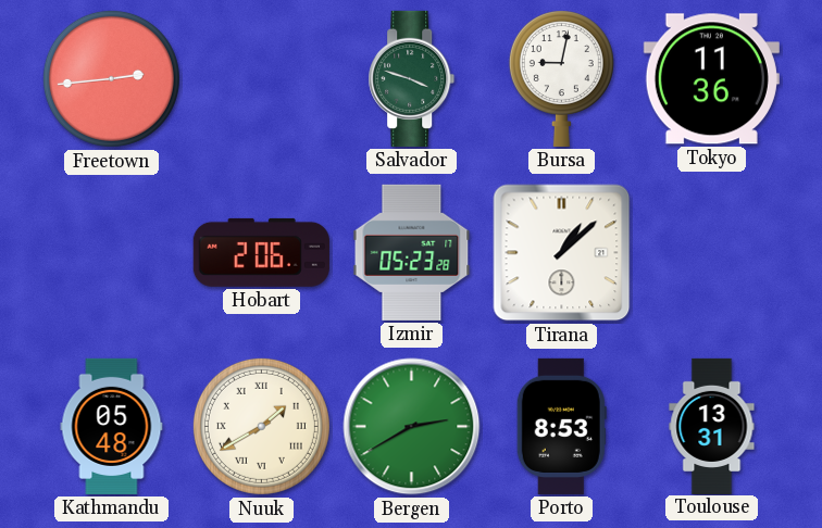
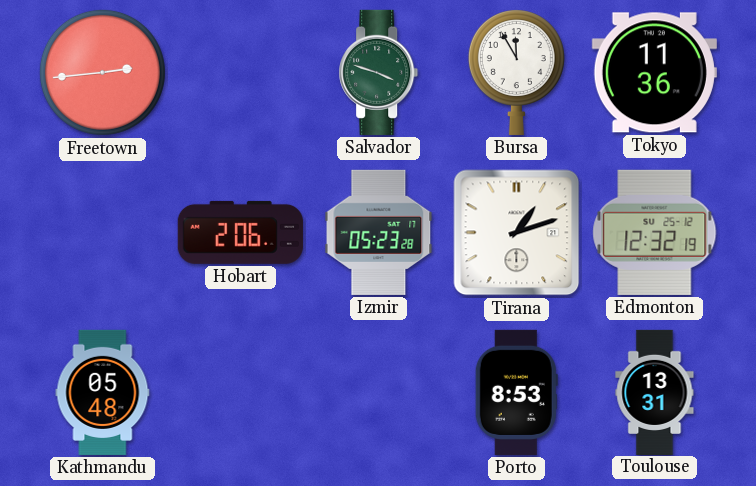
Bursa: 9:02 -> 11:55
Tirana: 1:08 -> 1:12
Edmonton: none -> 12:32
Nuuk: 1:40 -> none
Bergen: 2:40 -> none
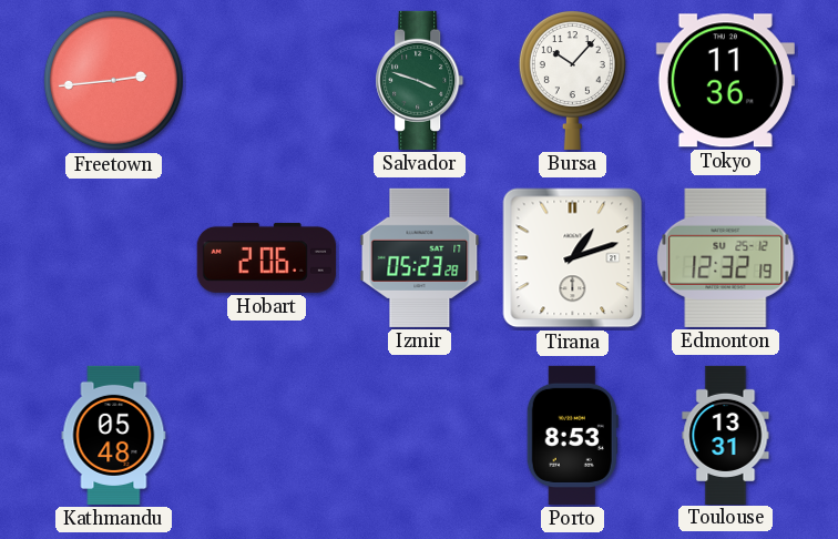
Bursa: 11:55 -> 10:07
